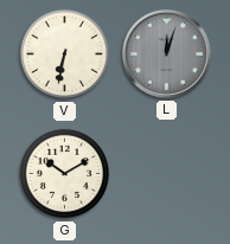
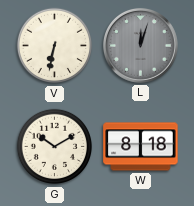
W: none -> 8:18
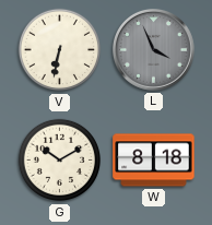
L: 12:03 -> 3:56
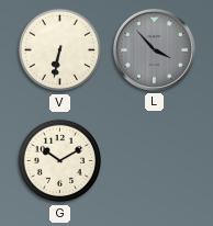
L: 3:56 -> 3:53
W: 8:18 -> none
